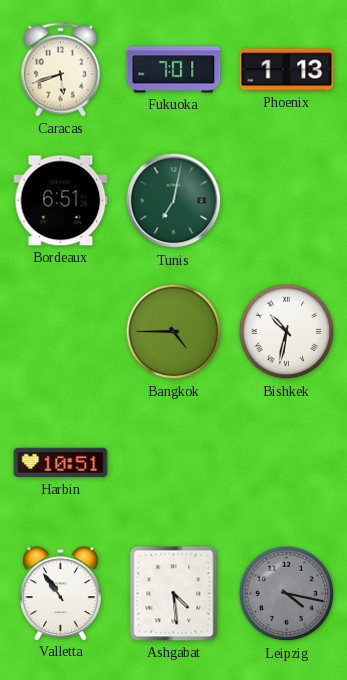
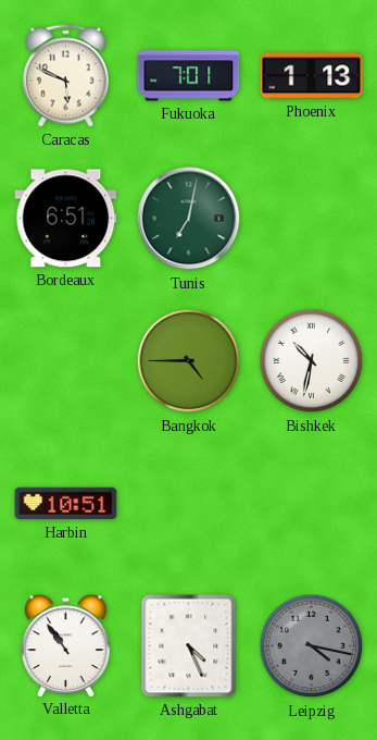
Caracas: 5:42 -> 5:49
Ashgabat: 4:29 -> 4:26
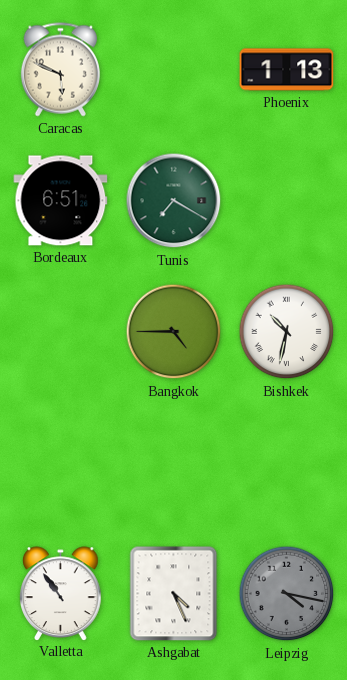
Fukuoka: 7:01 -> none
Tunis: 7:02 -> 7:20
Harbin: 10:51 -> none
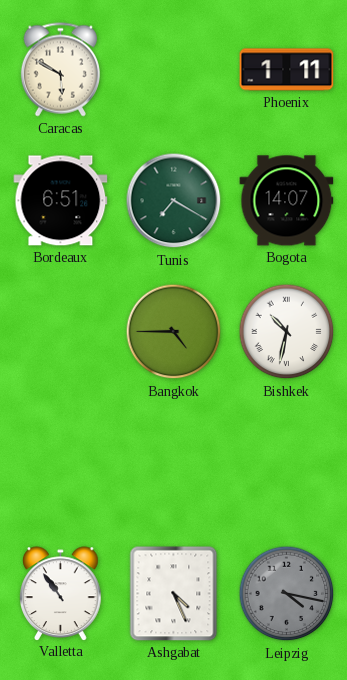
Caracas: 5:49 -> 5:50
Phoenix: 1:13 -> 1:11
Bogota: none -> 14:07
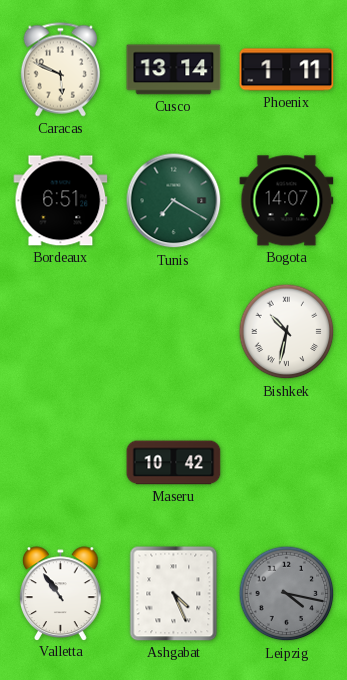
Caracas: 5:50 -> 5:49
Cusco: none -> 13:14
Bangkok: 4:45 -> none
Maseru: none -> 10:42
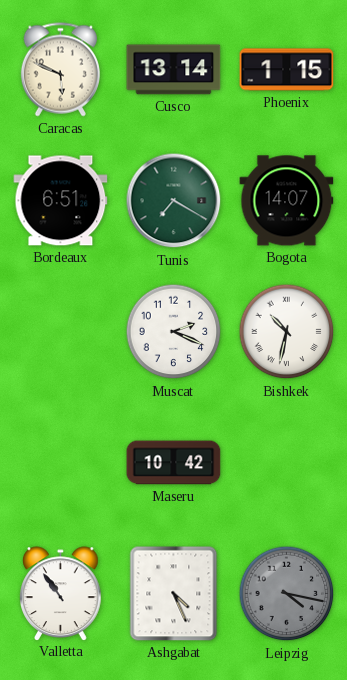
Phoenix: 1:11 -> 1:15
Muscat: none -> 2:19
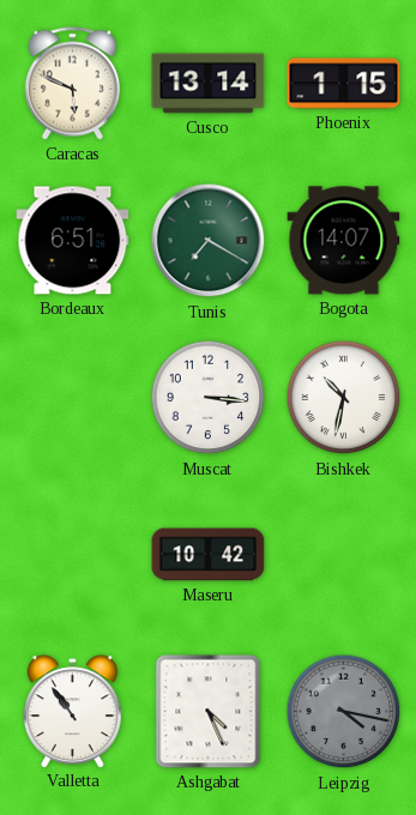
Muscat: 2:19 -> 3:16
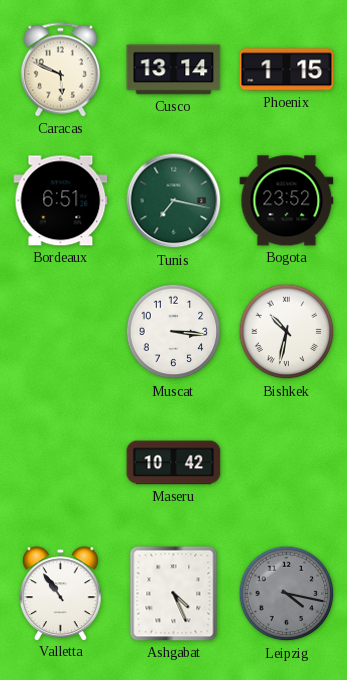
Tunis: 7:20 -> 7:17
Bogota: 14:07 -> 23:52
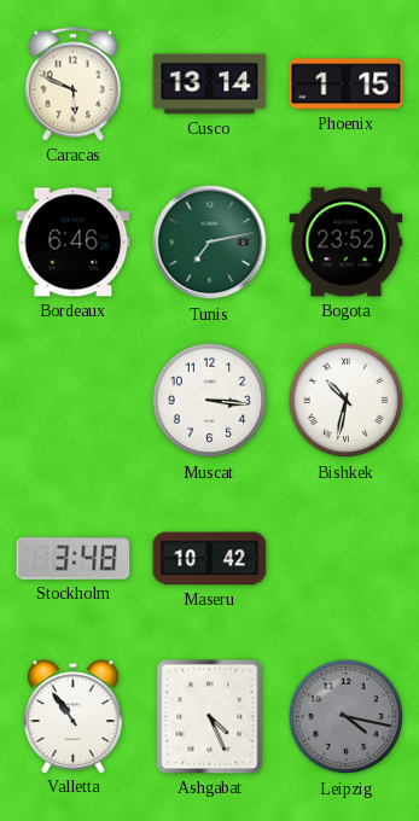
Bordeaux: 6:51 -> 6:46
Tunis: 7:17 -> 7:13
Stockholm: none -> 3:48
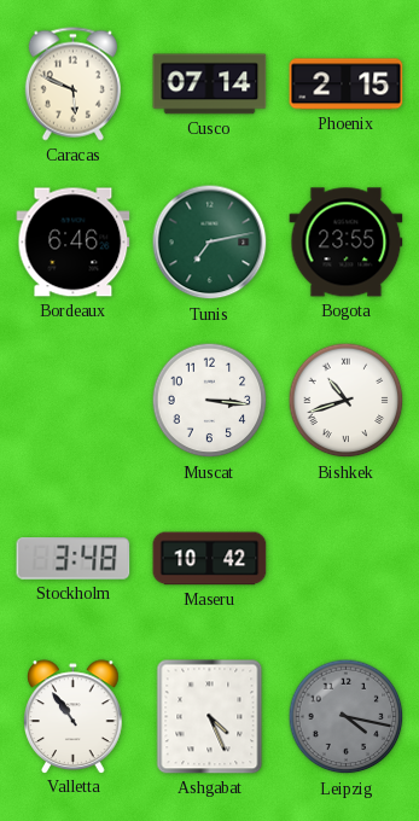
Cusco: 13:14 -> 07:14
Phoenix: 1:15 -> 2:15
Bogota: 23:52 -> 23:55
Bishkek: 10:32 -> 10:42
